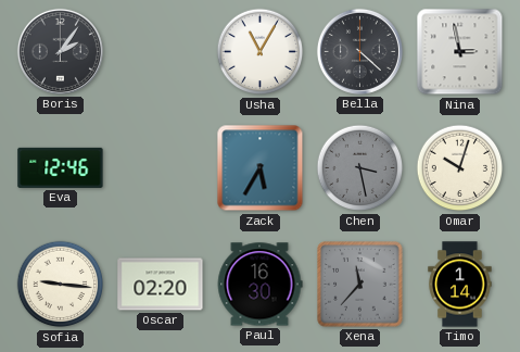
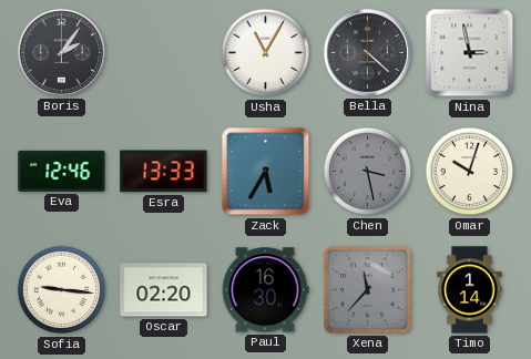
Esra: none -> 13:33
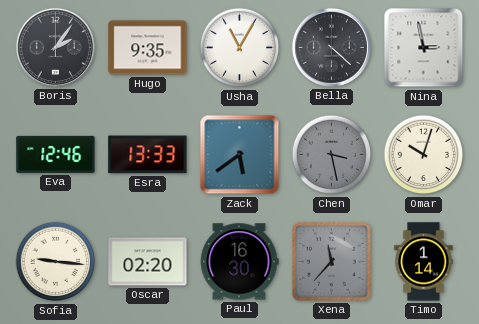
Hugo: none -> 9:35
Zack: 5:35 -> 5:39
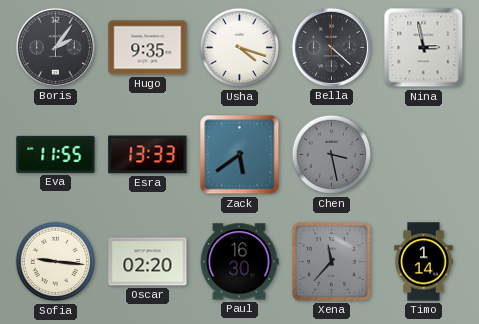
Usha: 11:05 -> 4:18
Eva: 12:46 -> 11:55
Omar: 10:03 -> none
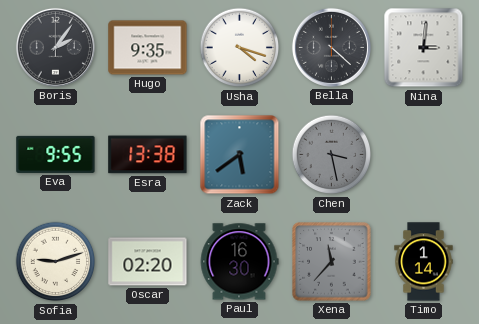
Nina: 2:58 -> 3:01
Eva: 11:55 -> 9:55
Esra: 13:33 -> 13:38
Sofia: 9:16 -> 9:12
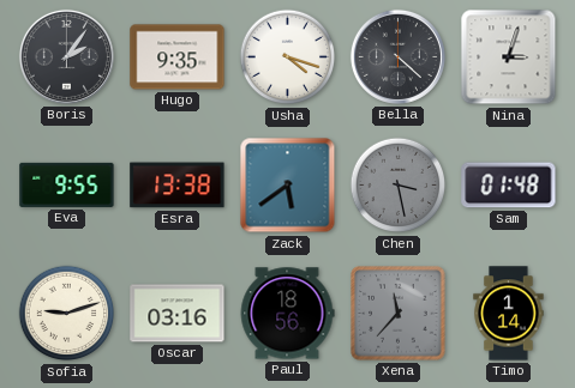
Nina: 3:01 -> 3:03
Sam: none -> 01:48
Oscar: 02:20 -> 03:16
Paul: 16:30 -> 18:56
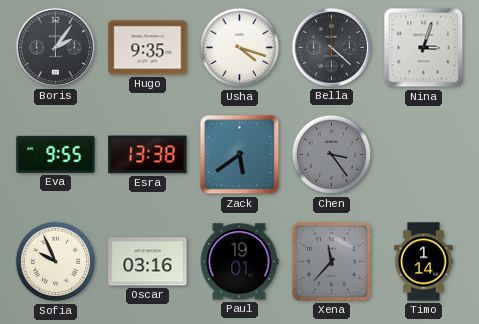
Chen: 3:28 -> 3:24
Sam: 01:48 -> none
Sofia: 9:12 -> 9:56
Paul: 18:56 -> 19:01
